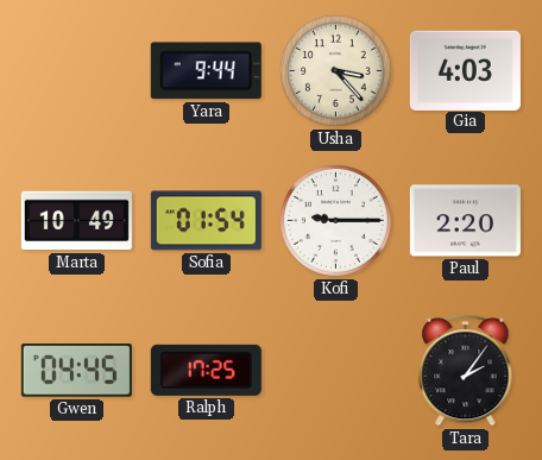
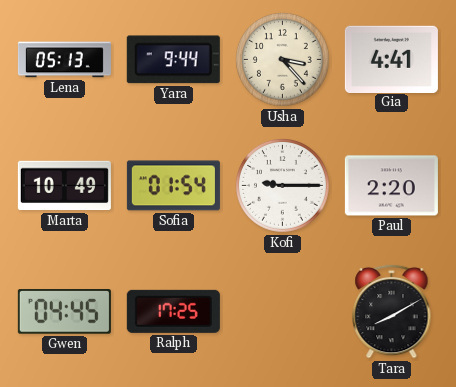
Lena: none -> 05:13
Gia: 4:03 -> 4:41
Tara: 2:06 -> 8:10
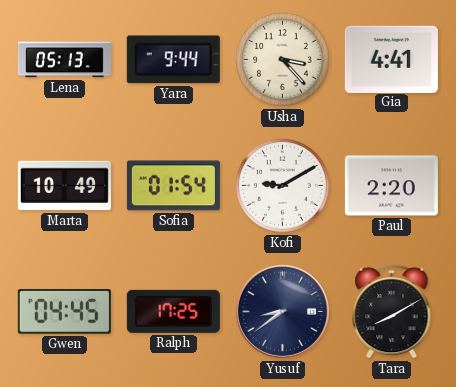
Kofi: 9:15 -> 9:10
Yusuf: none -> 8:39
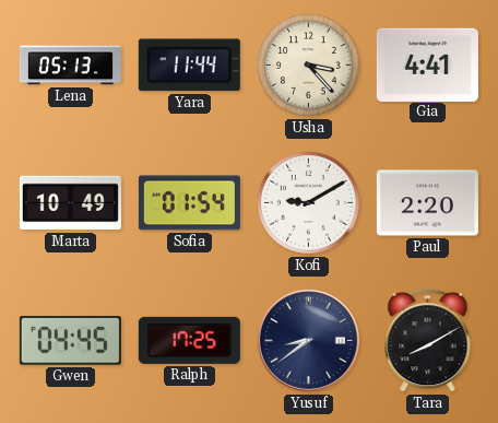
Yara: 9:44 -> 11:44
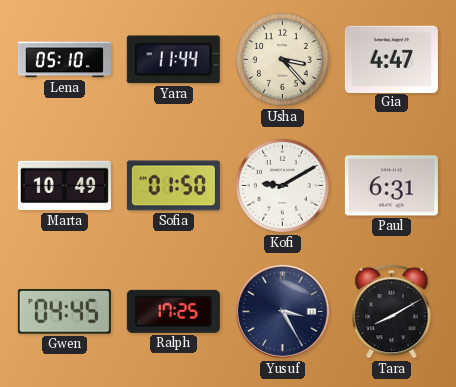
Lena: 05:13 -> 05:10
Gia: 4:41 -> 4:47
Sofia: 01:54 -> 01:50
Paul: 2:20 -> 6:31
Yusuf: 8:39 -> 3:25
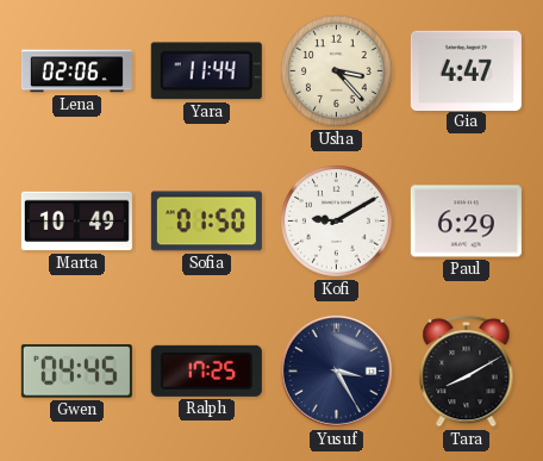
Lena: 05:10 -> 02:06
Paul: 6:31 -> 6:29
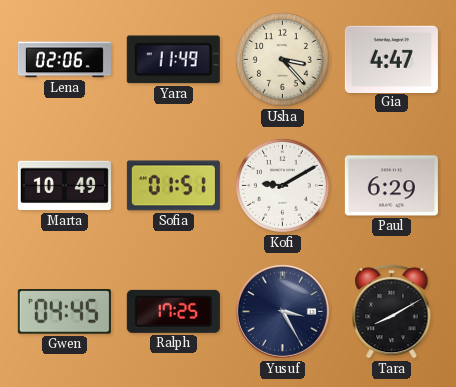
Yara: 11:44 -> 11:49
Sofia: 01:50 -> 01:51
